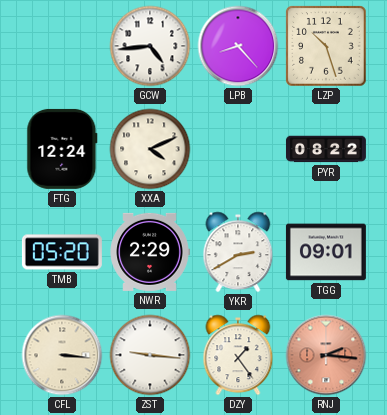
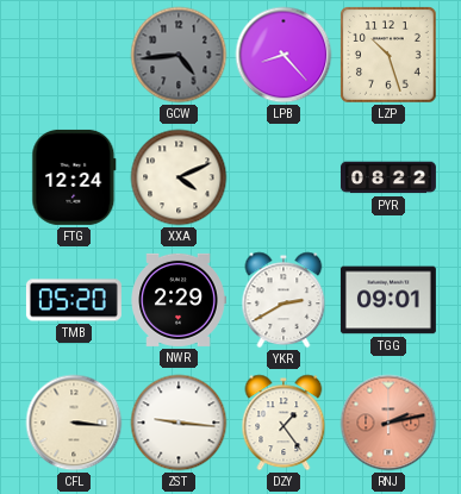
GCW dial: white -> grey
RNJ: 2:16 -> 2:13
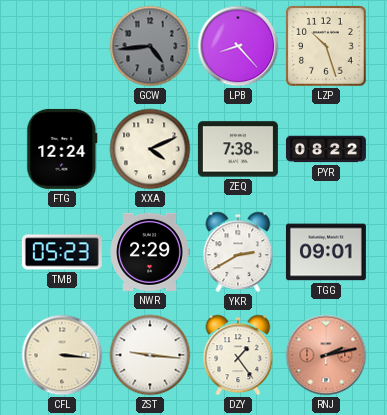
ZEQ: none -> 7:38
TMB: 05:20 -> 05:23
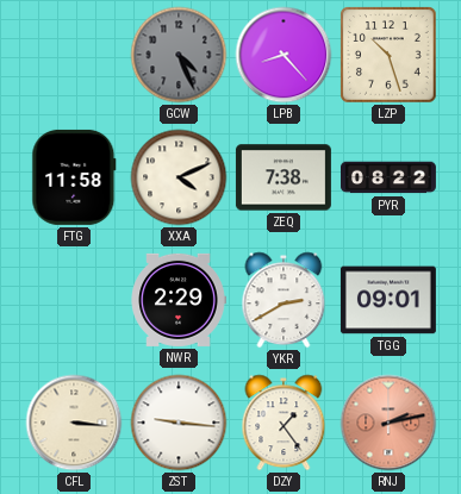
GCW: 4:44 -> 4:26
FTG: 12:24 -> 11:58
TMB: 05:23 -> none
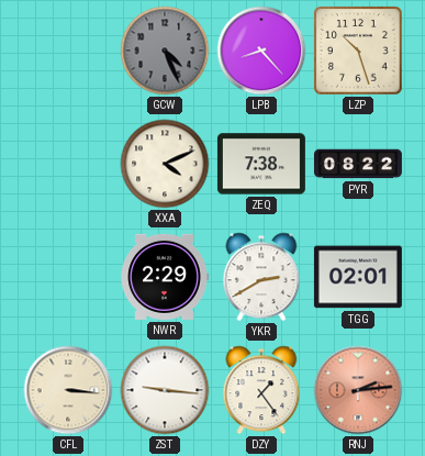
FTG: 11:58 -> none
TGG: 09:01 -> 02:01
RNJ: 2:13 -> 2:14
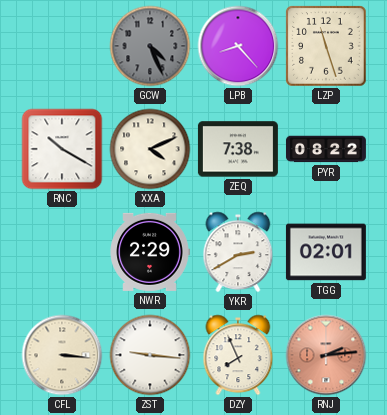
LZP: 10:27 -> 11:27
RNC: none -> 10:20
DZY: 1:24 -> 7:56
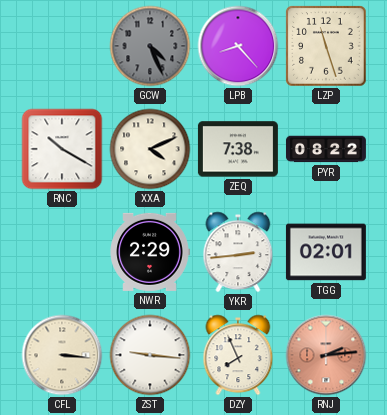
YKR: 2:40 -> 2:44
